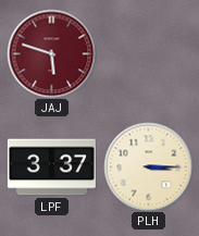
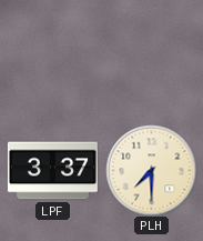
JAJ: 5:48 -> none
PLH: 3:15 -> 7:30
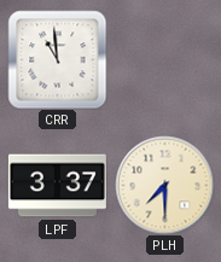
CRR: none -> 10:59
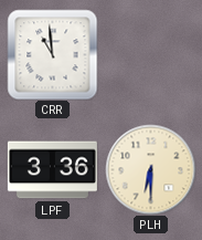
LPF: 3:37 -> 3:36
PLH: 7:30 -> 6:30
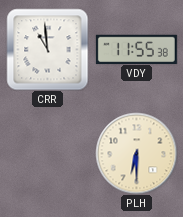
VDY: none -> 11:55
LPF: 3:36 -> none
